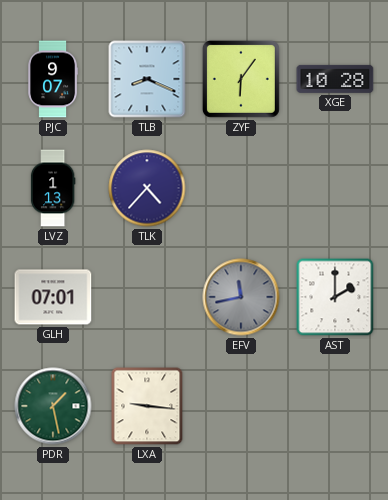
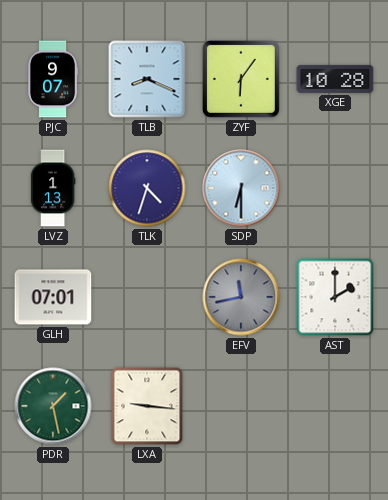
TLK: 4:37 -> 4:33
SDP: none -> 6:30
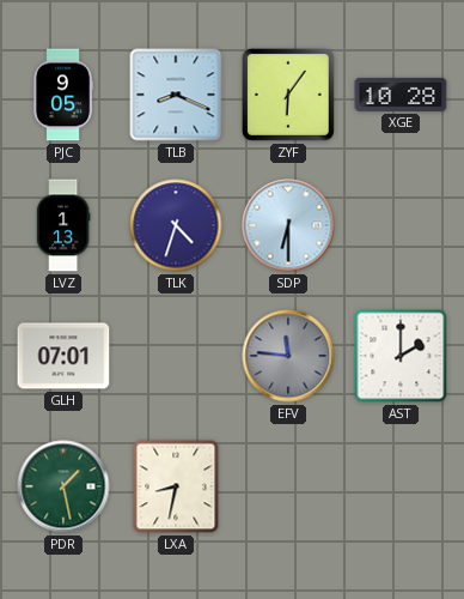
PJC: 9:07 -> 9:05
EFV: 11:43 -> 11:46
LXA: 9:16 -> 8:32
